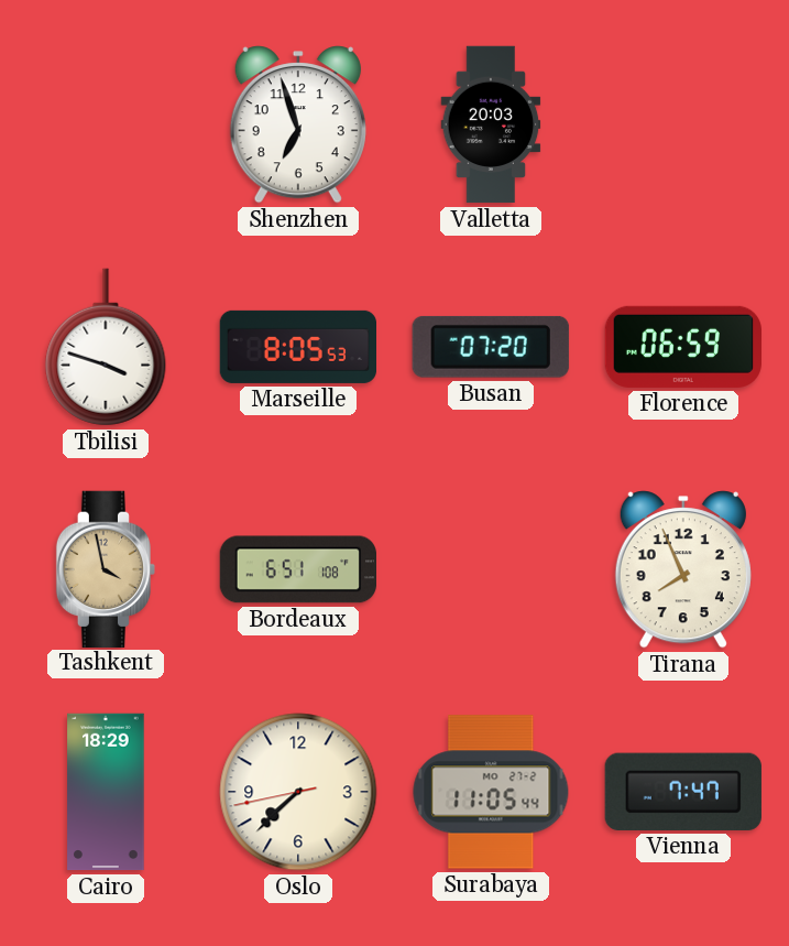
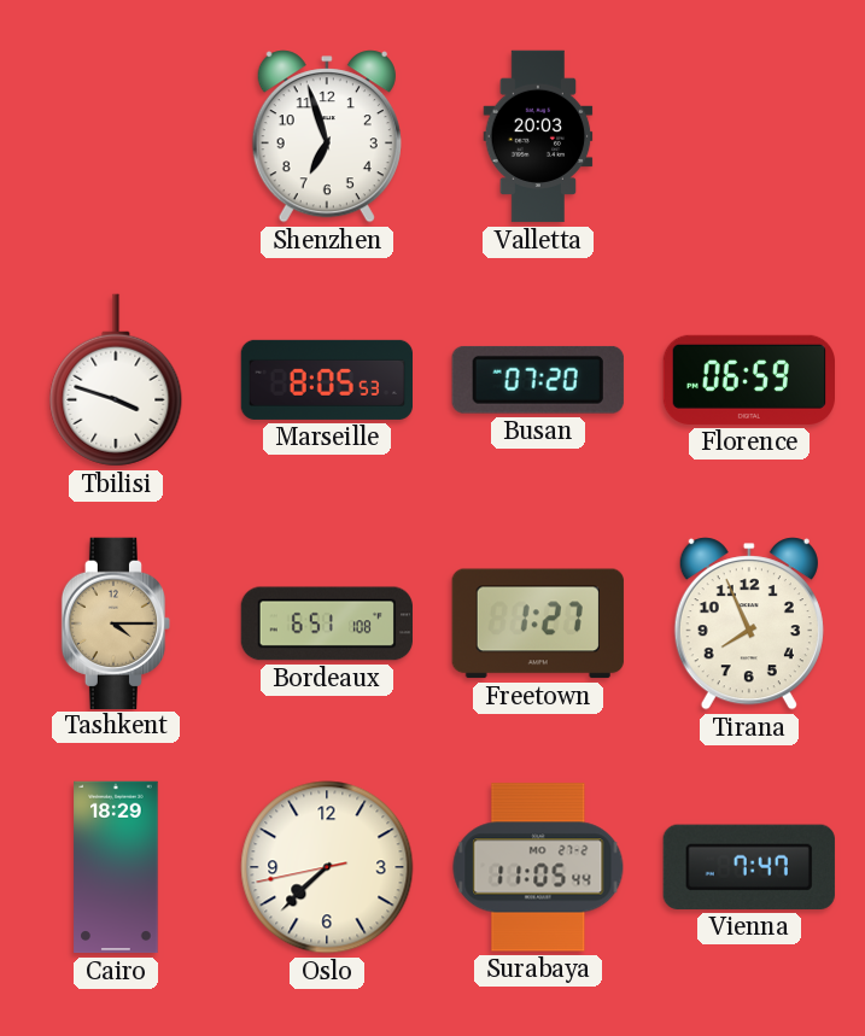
Tashkent: 3:58 -> 4:15
Freetown: none -> 1:27
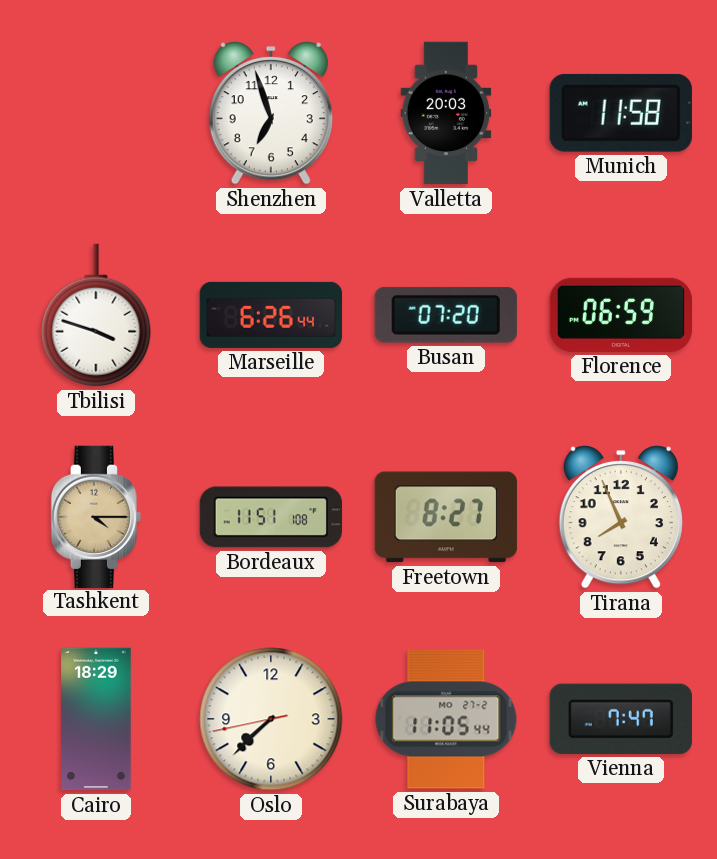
Munich: none -> 11:58
Marseille: 8:05 -> 6:26
Bordeaux: 6:51 -> 11:51
Freetown: 1:27 -> 8:27
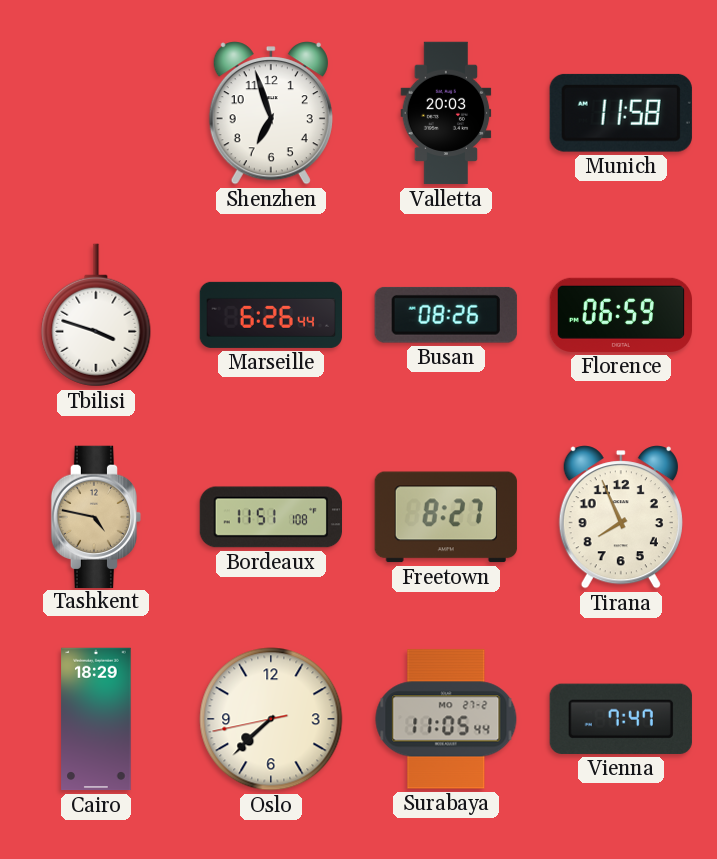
Busan: 07:20 -> 08:26
Tashkent: 4:15 -> 4:47
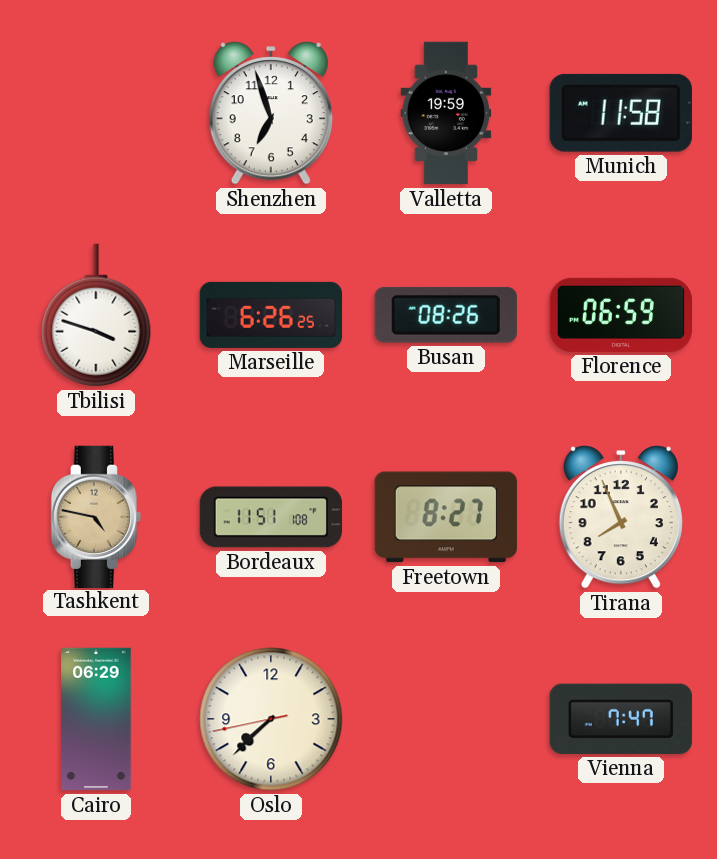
Valletta: 20:03 -> 19:59
Marseille: 6:26:44 -> 6:26:25
Cairo: 18:29 -> 06:29
Surabaya: 11:05 -> none
